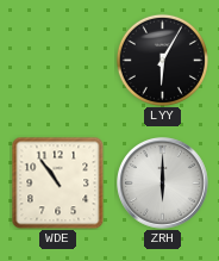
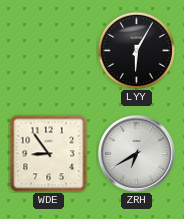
WDE: 10:54 -> 8:54
ZRH: 6:00 -> 6:40
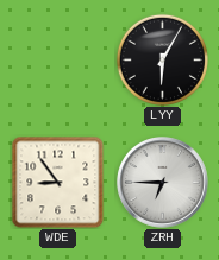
ZRH: 6:40 -> 6:45
